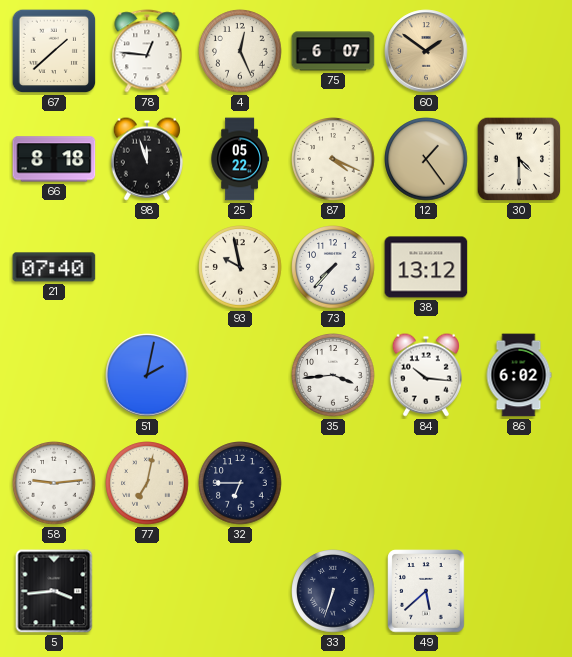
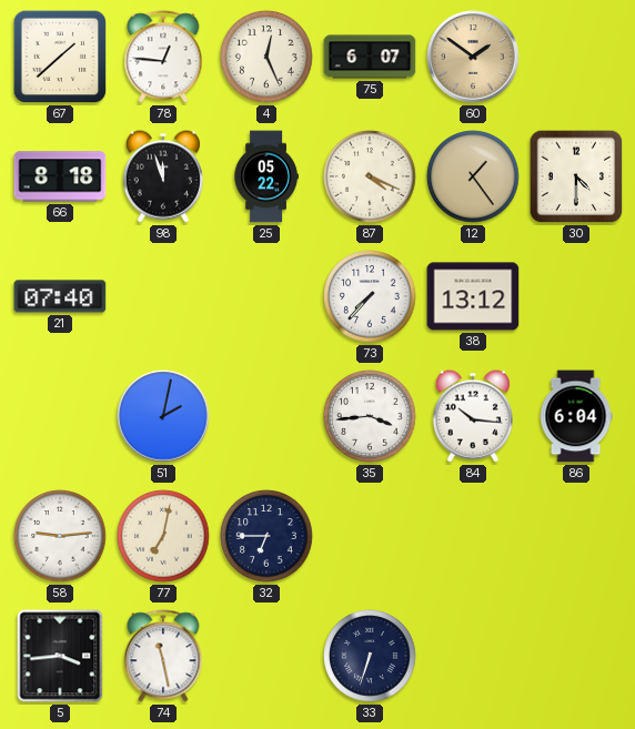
93: 9:58 -> none
86: 6:02 -> 6:04
74: none -> 11:28
49: 5:38 -> none
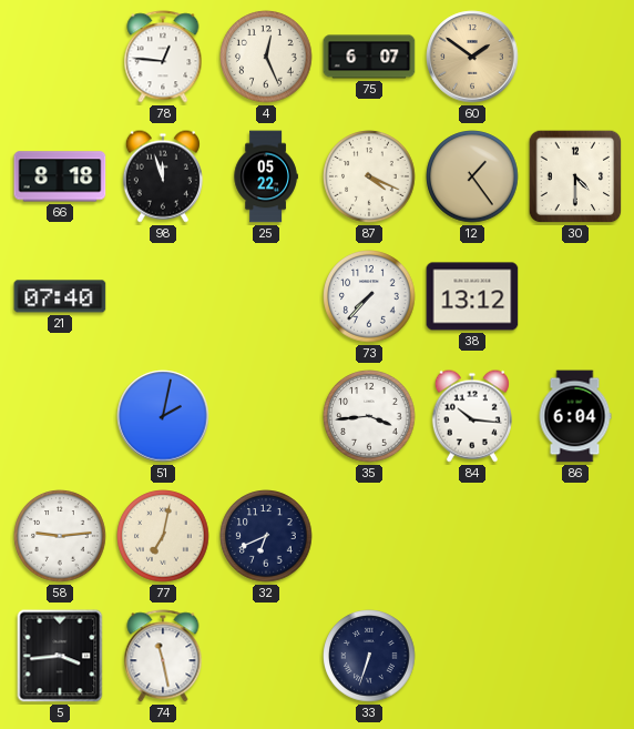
67: 1:38 -> none
32: 6:45 -> 6:41
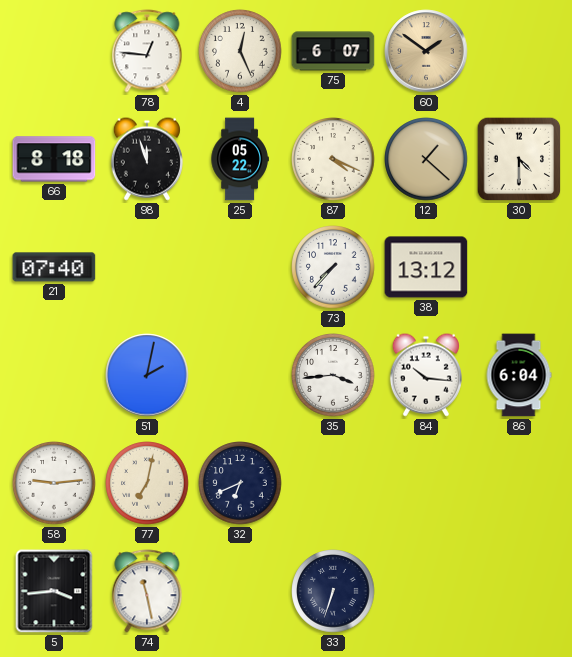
12: 1:24 -> 1:22
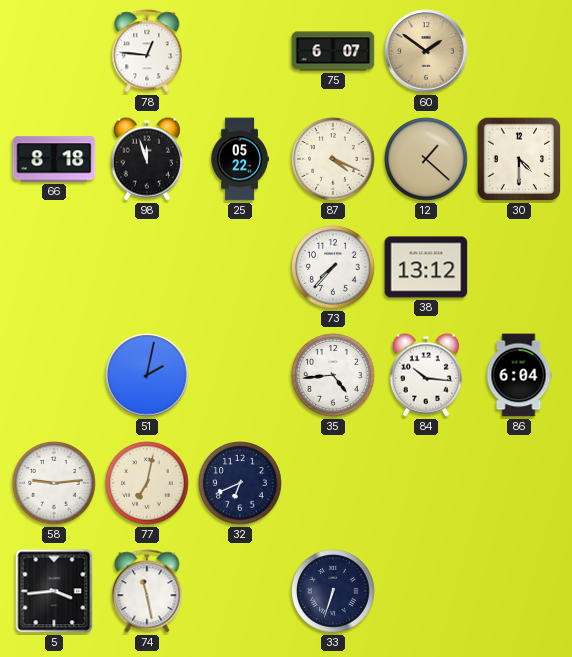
4: 12:26 -> none
21: 07:40 -> none
35: 3:44 -> 4:44
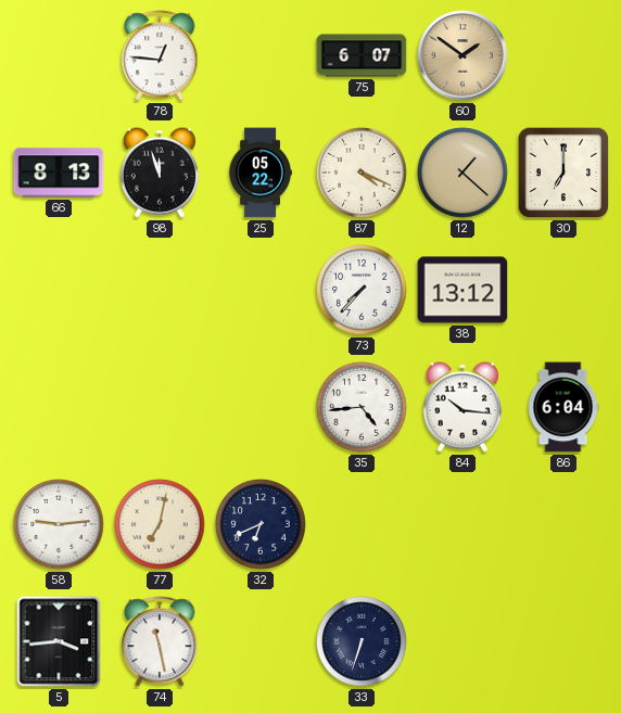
66: 8:18 -> 8:13
30: 4:30 -> 7:00
51: 2:02 -> none
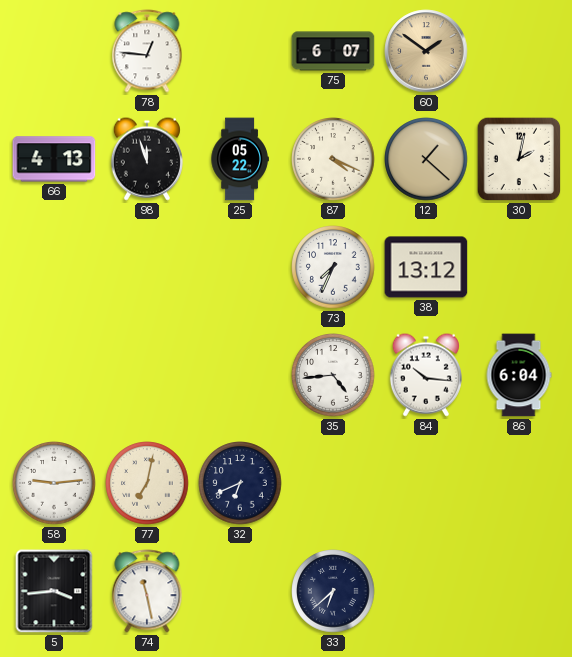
66: 8:13 -> 4:13
30: 7:00 -> 2:02
73: 7:37 -> 7:34
33: 6:33 -> 6:38
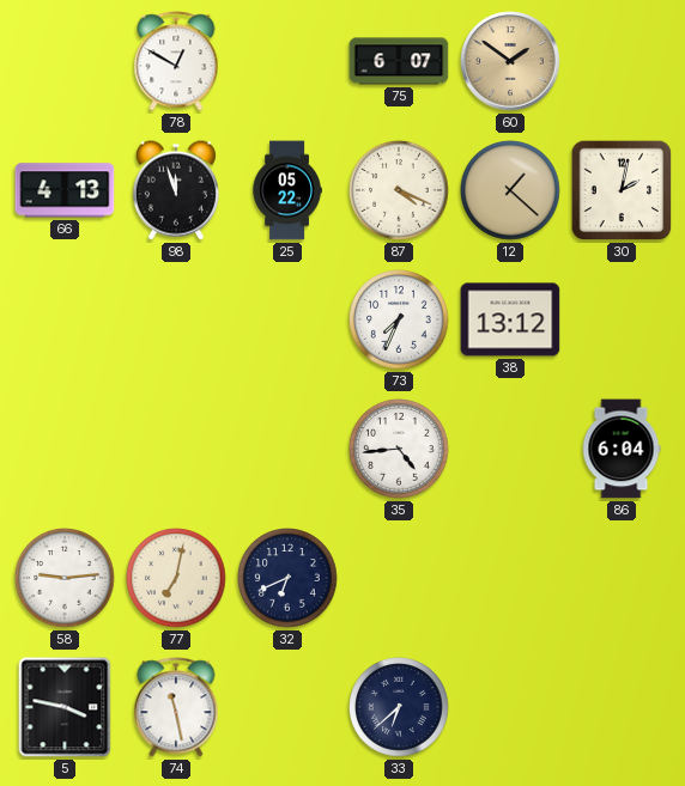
78: 12:46 -> 12:50
84: 10:16 -> none
5: 3:44 -> 3:47
